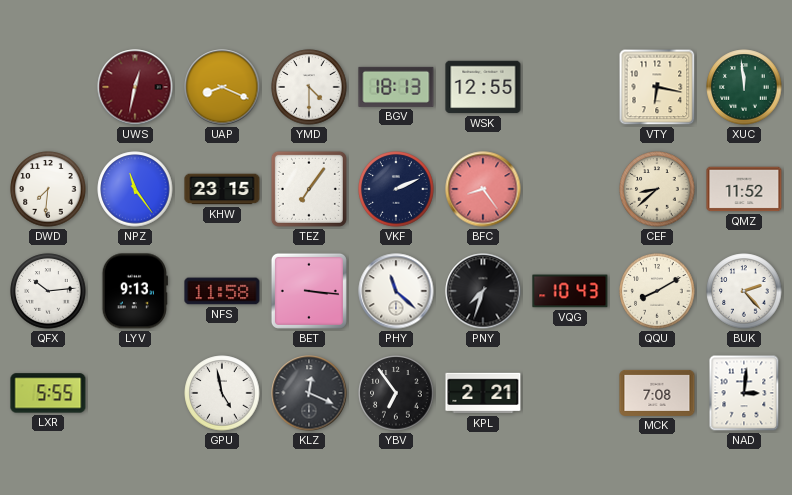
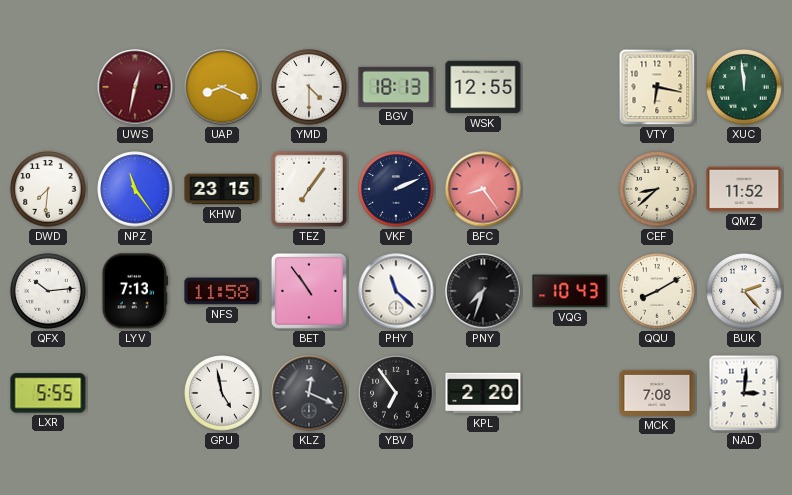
LYV: 9:13 -> 7:13
BET: 3:16 -> 10:54
KPL: 2:21 -> 2:20
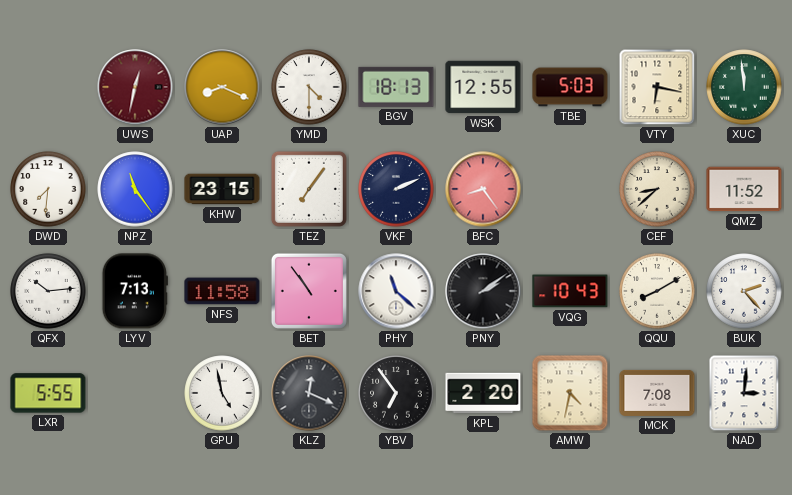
TBE: none -> 5:03
PNY: 7:33 -> 2:09
AMW: none -> 4:32
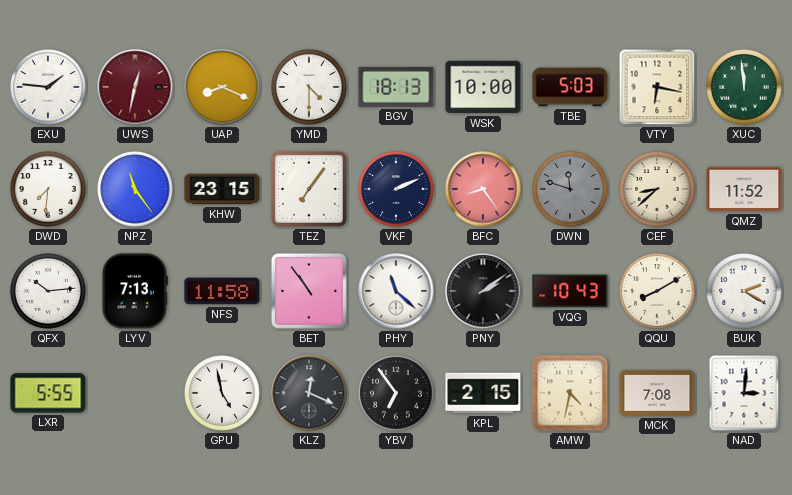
EXU: none -> 1:46
WSK: 12:55 -> 10:00
DWN: none -> 11:48
BUK: 2:23 -> 2:20
KPL: 2:20 -> 2:15
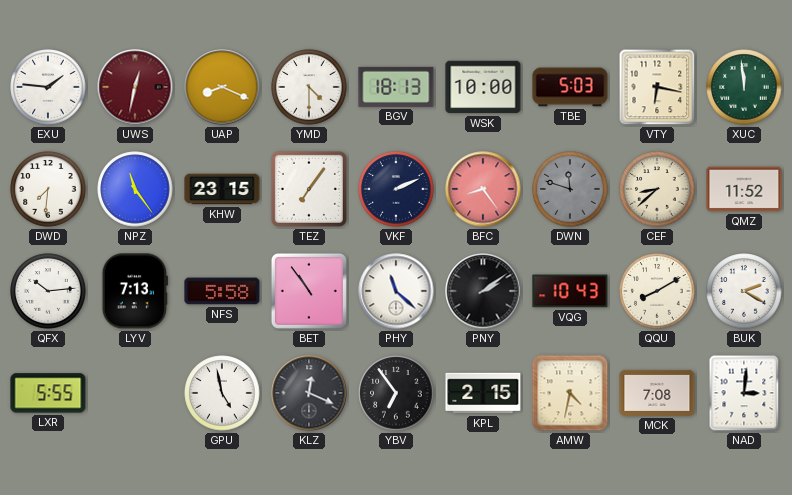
NFS: 11:58 -> 5:58
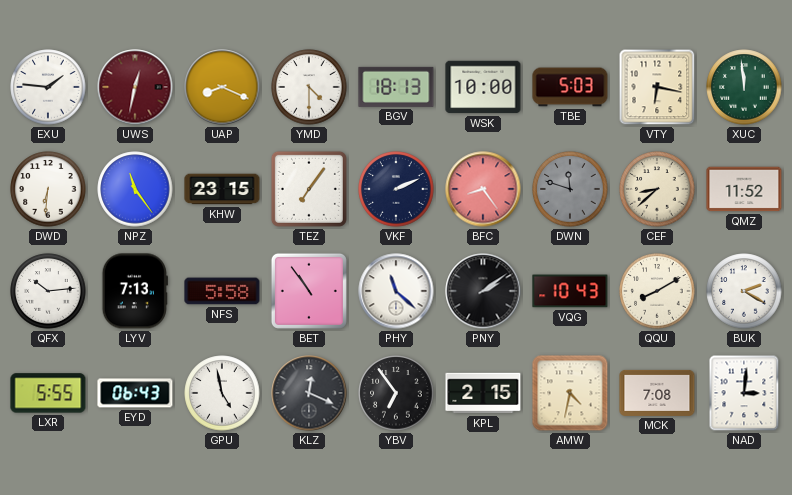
DWD: 7:31 -> 6:31
EYD: none -> 06:43
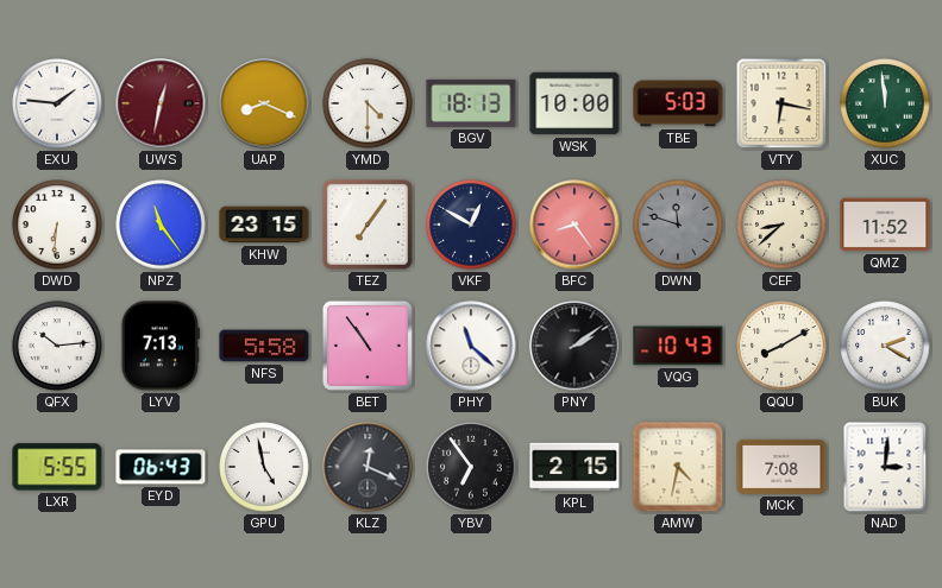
VKF: 2:11 -> 12:50
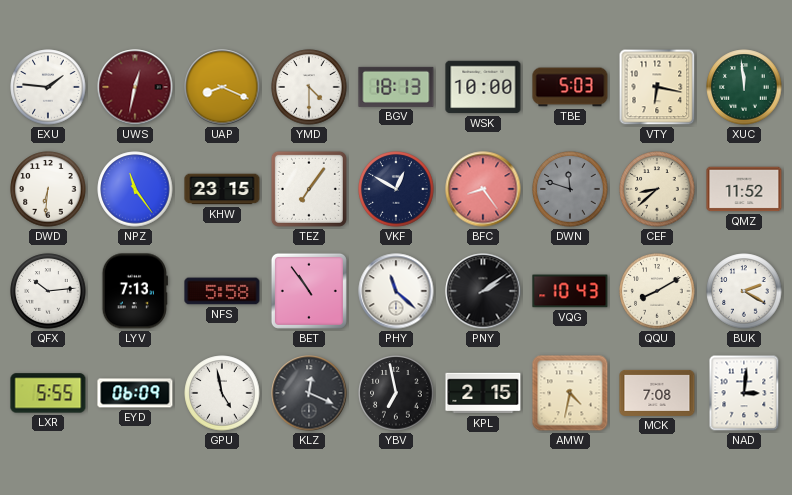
EYD: 06:43 -> 06:09
YBV: 6:54 -> 6:58
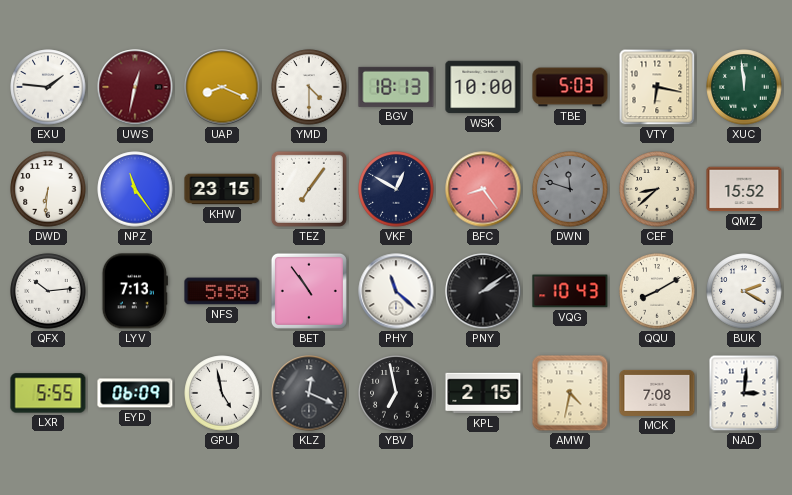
QMZ: 11:52 -> 15:52
